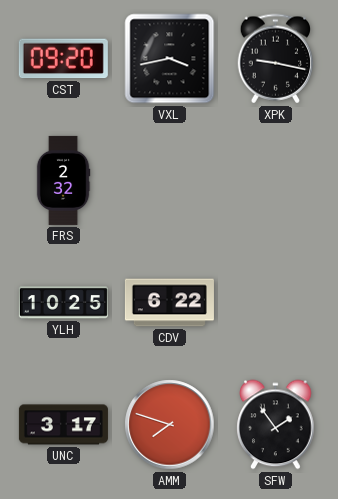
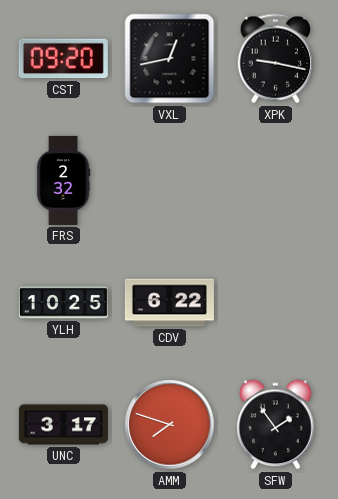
VXL: 3:43 -> 12:43
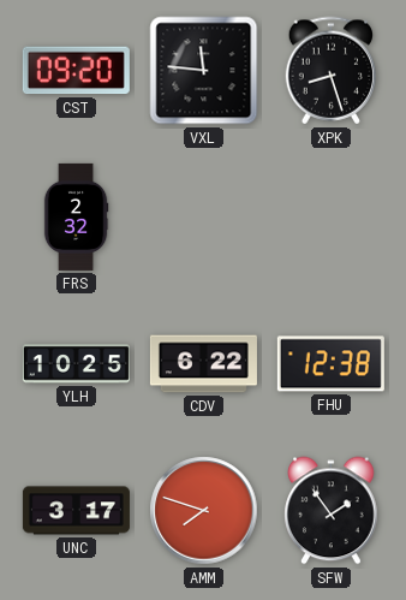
VXL: 12:43 -> 11:46
XPK: 9:17 -> 8:27
FHU: none -> 12:38
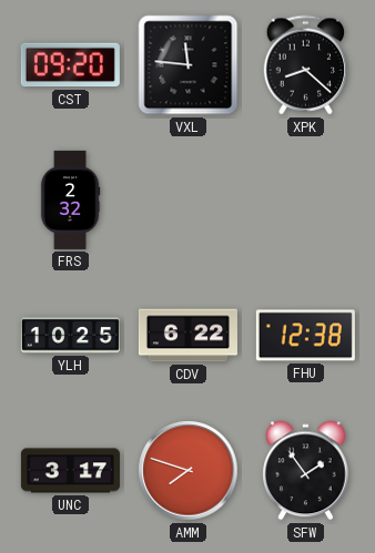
XPK: 8:27 -> 8:22
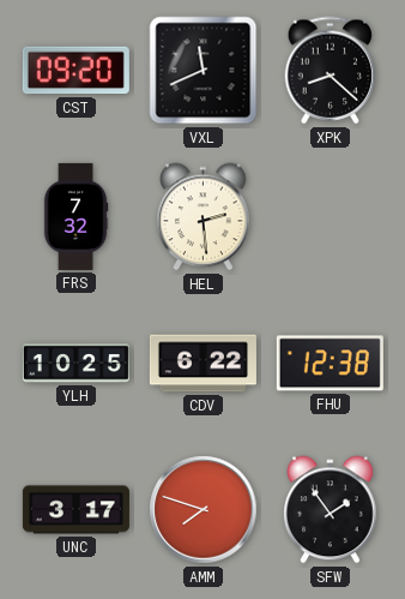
VXL: 11:46 -> 11:41
FRS: 2:32 -> 7:32
HEL: none -> 2:29
